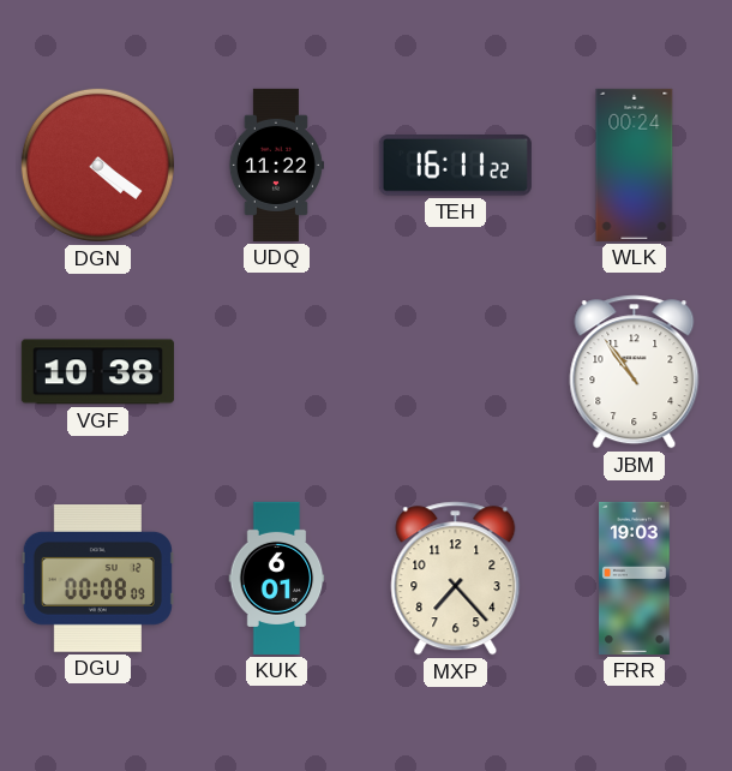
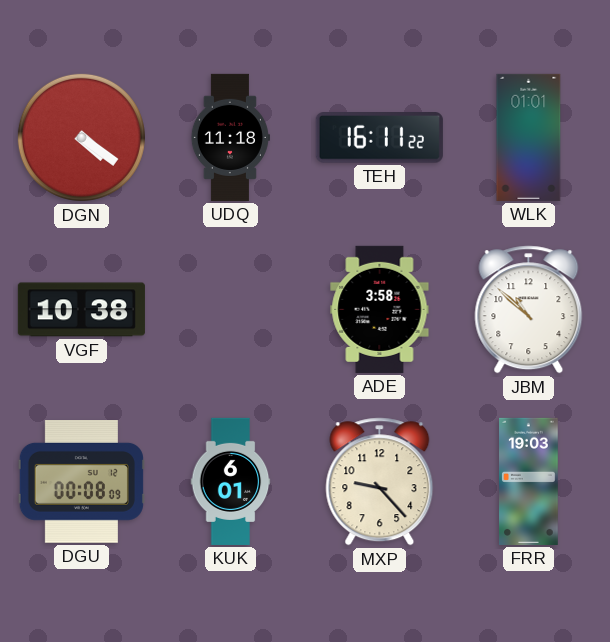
UDQ: 11:22 -> 11:18
WLK: 00:24 -> 01:01
ADE: none -> 3:58
JBM: 10:54 -> 10:52
MXP: 7:23 -> 9:23
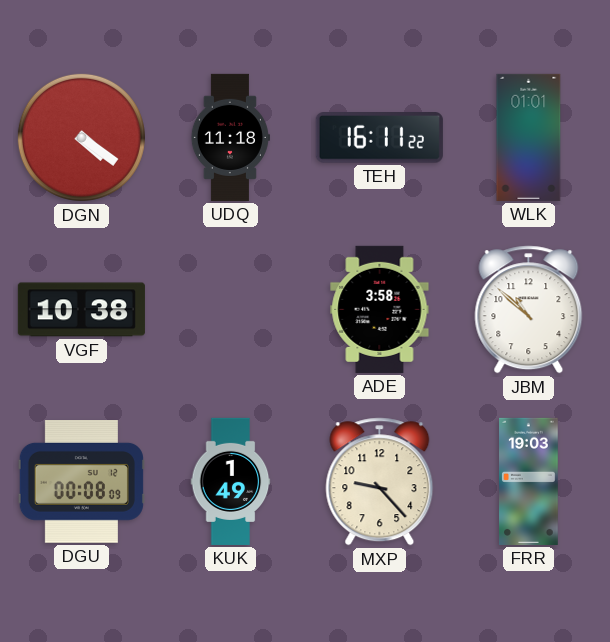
KUK: 6:01 -> 1:49
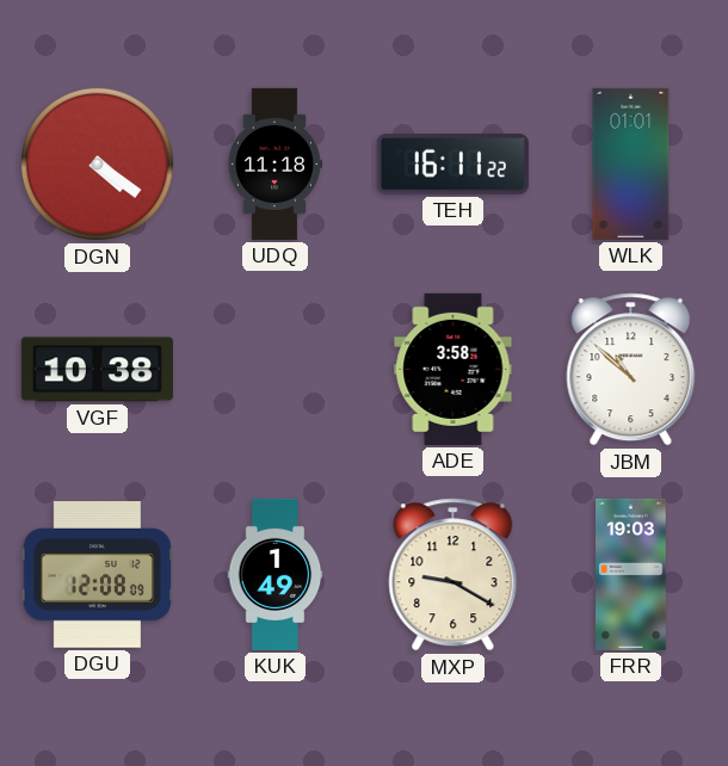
DGU: 00:08 -> 12:08
MXP: 9:23 -> 9:20
